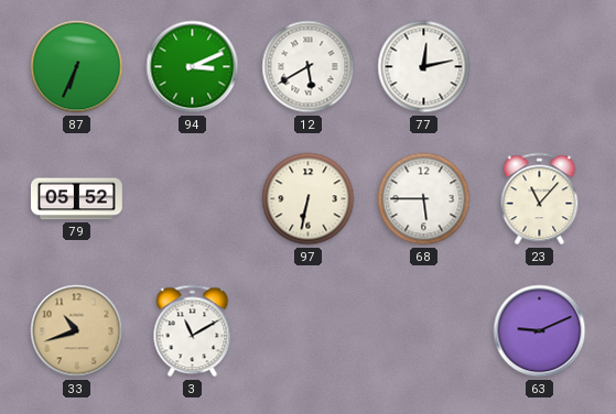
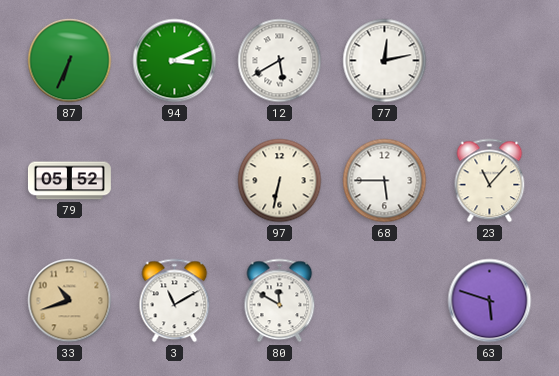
80: none -> 11:50
63: 9:11 -> 5:48
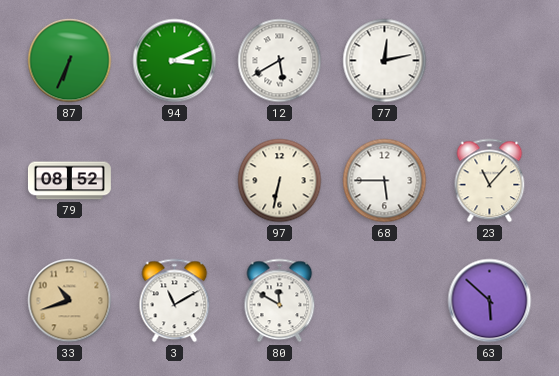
79: 05:52 -> 08:52
63: 5:48 -> 5:52
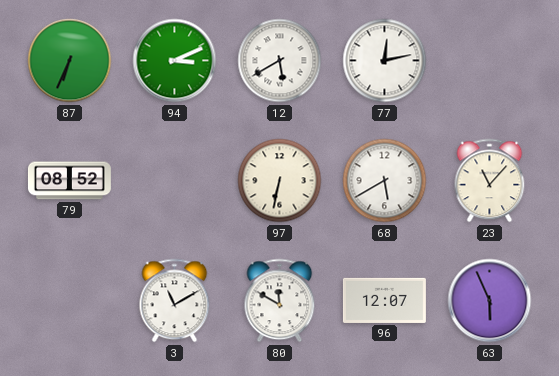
68: 5:45 -> 5:40
33: 10:42 -> none
96: none -> 12:07
63: 5:52 -> 5:56
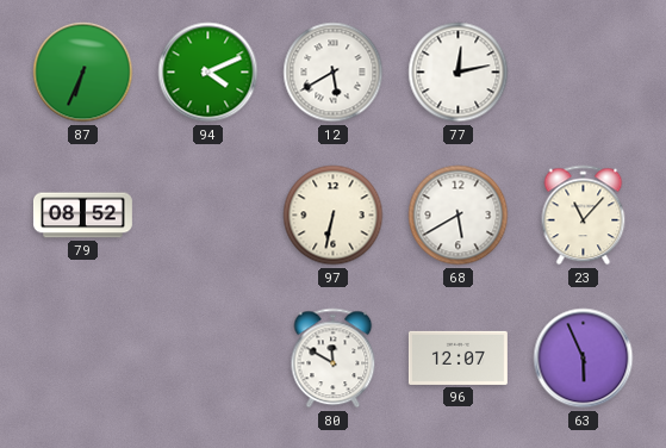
94: 3:11 -> 4:11
3: 11:10 -> none
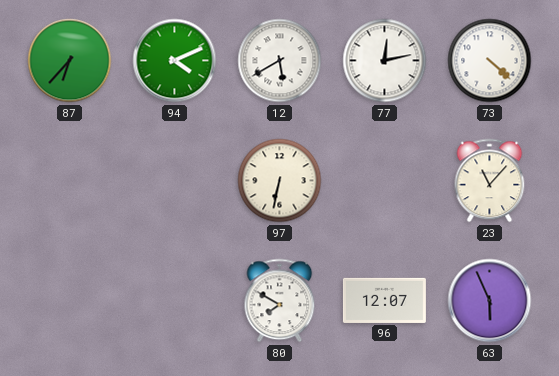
87: 6:34 -> 6:37
73: none -> 4:22
79: 08:52 -> none
68: 5:40 -> none
80: 11:50 -> 7:50
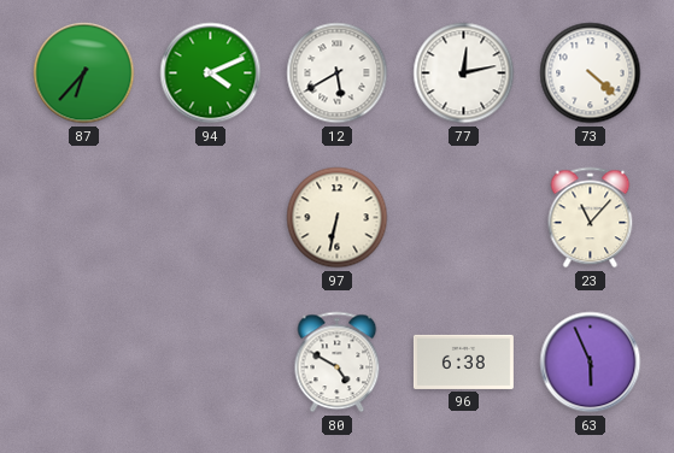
80: 7:50 -> 4:50
96: 12:07 -> 6:38
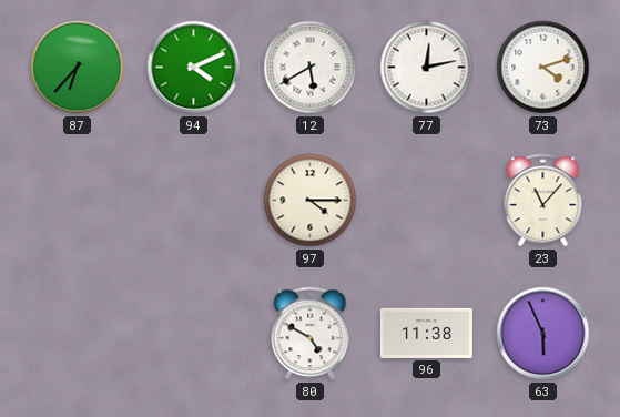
73: 4:22 -> 4:12
97: 6:32 -> 4:15
96: 6:38 -> 11:38
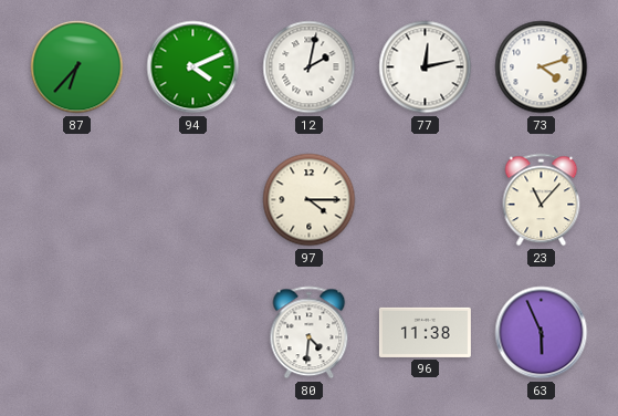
12: 5:40 -> 2:02
80: 4:50 -> 4:31
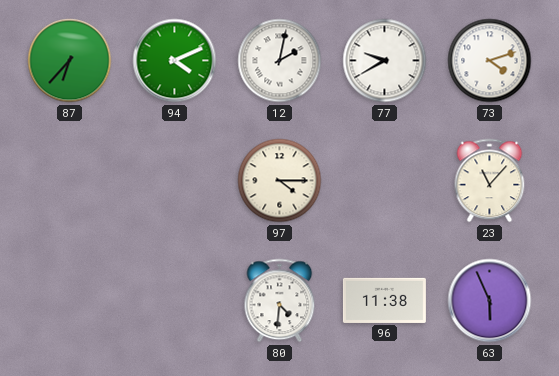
77: 12:13 -> 9:40
